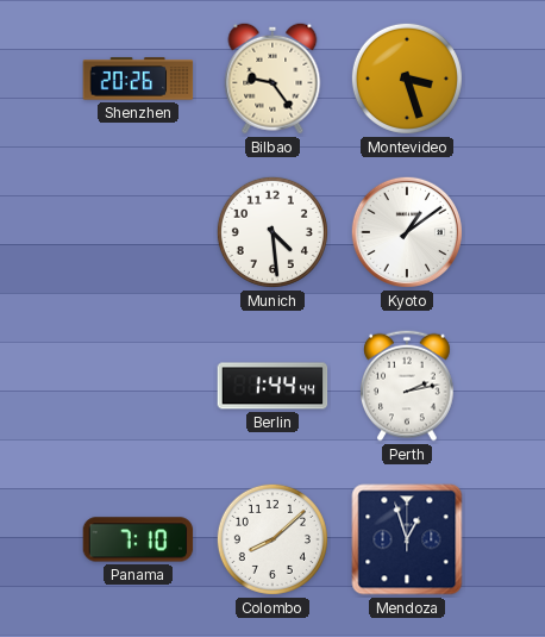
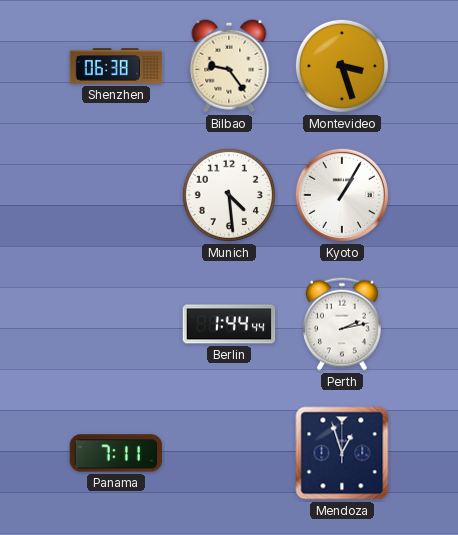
Shenzhen: 20:26 -> 06:38
Kyoto: 1:09 -> 1:05
Panama: 7:10 -> 7:11
Colombo: 8:08 -> none
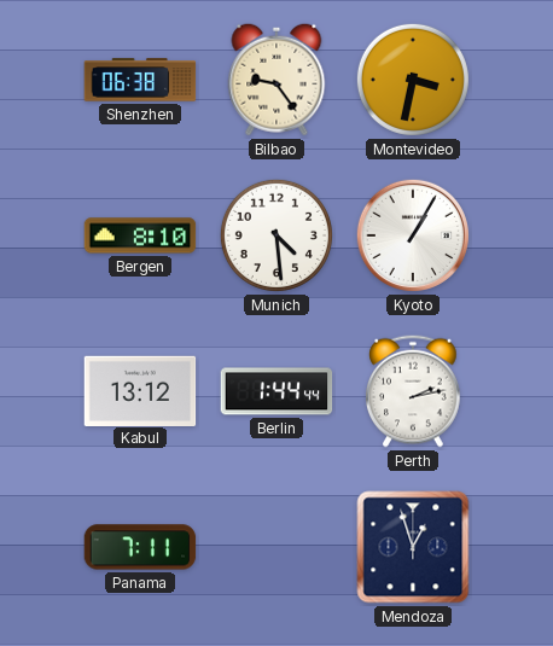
Montevideo: 3:27 -> 3:32
Bergen: none -> 8:10
Kabul: none -> 13:12
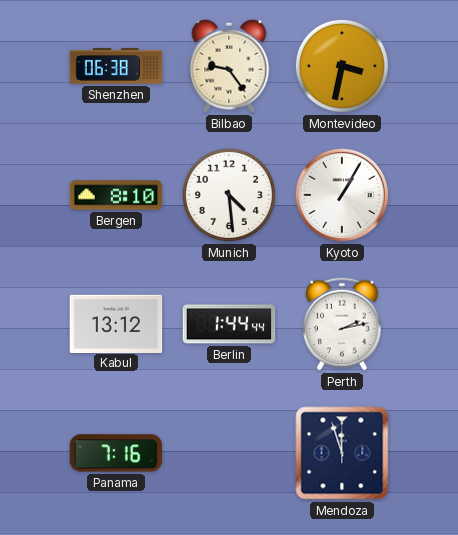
Panama: 7:11 -> 7:16
Mendoza: 12:57 -> 11:57
